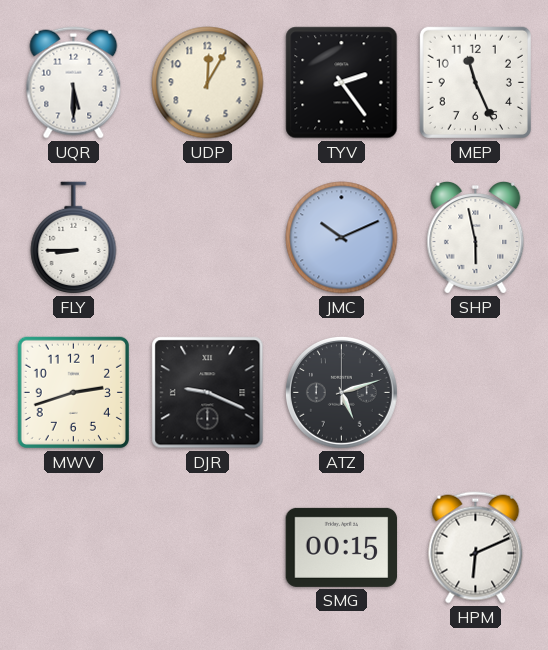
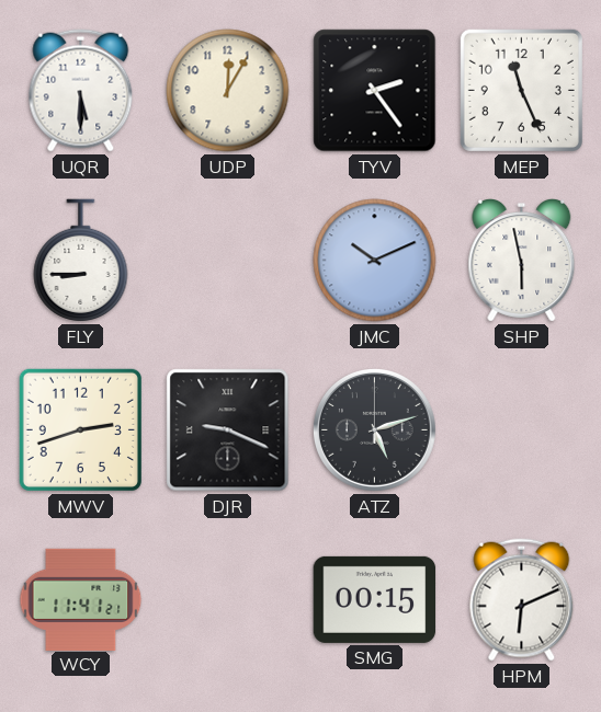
WCY: none -> 11:41
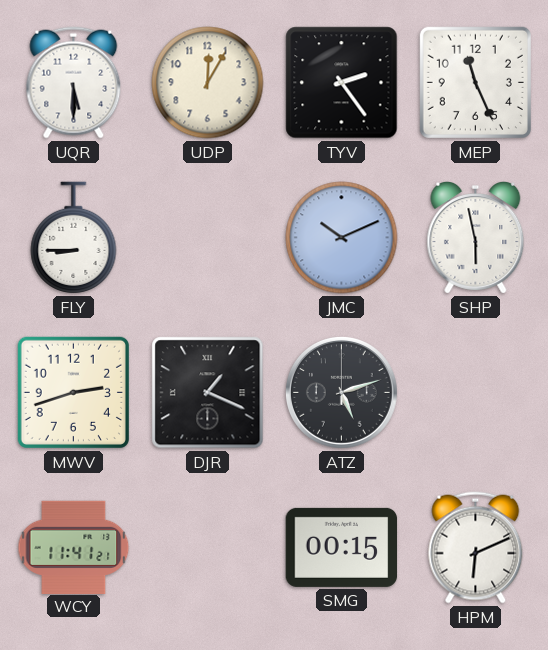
DJR: 9:19 -> 1:19
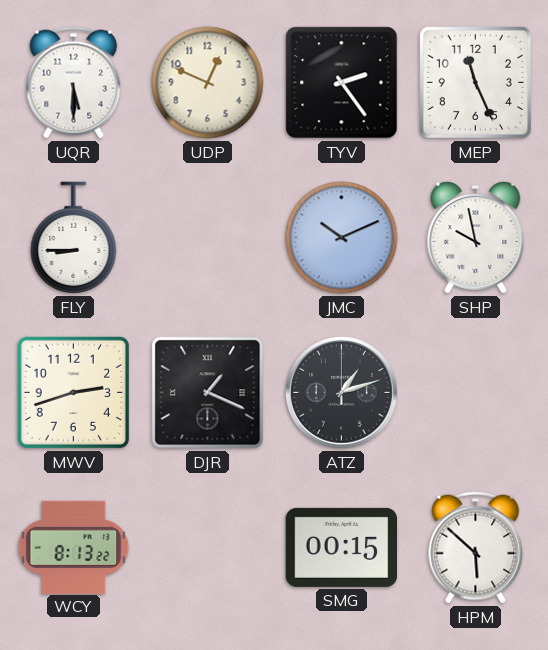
UDP: 12:05 -> 12:49
SHP: 5:58 -> 9:58
ATZ: 5:12 -> 1:12
WCY: 11:41 -> 8:13
HPM: 6:11 -> 5:52
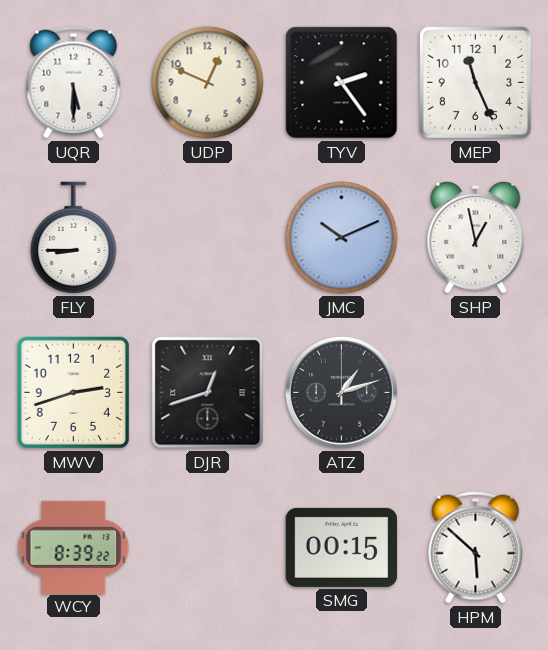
SHP: 9:58 -> 12:58
DJR: 1:19 -> 12:42
WCY: 8:13 -> 8:39
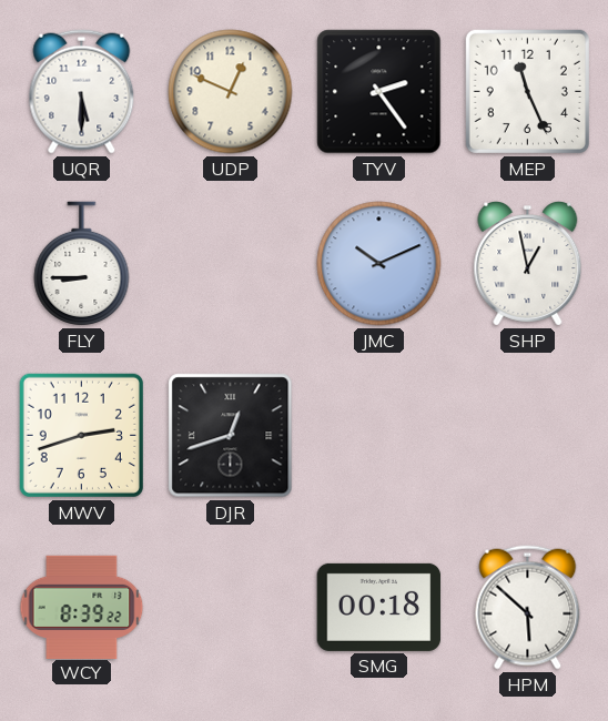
ATZ: 1:12 -> none
SMG: 00:15 -> 00:18
